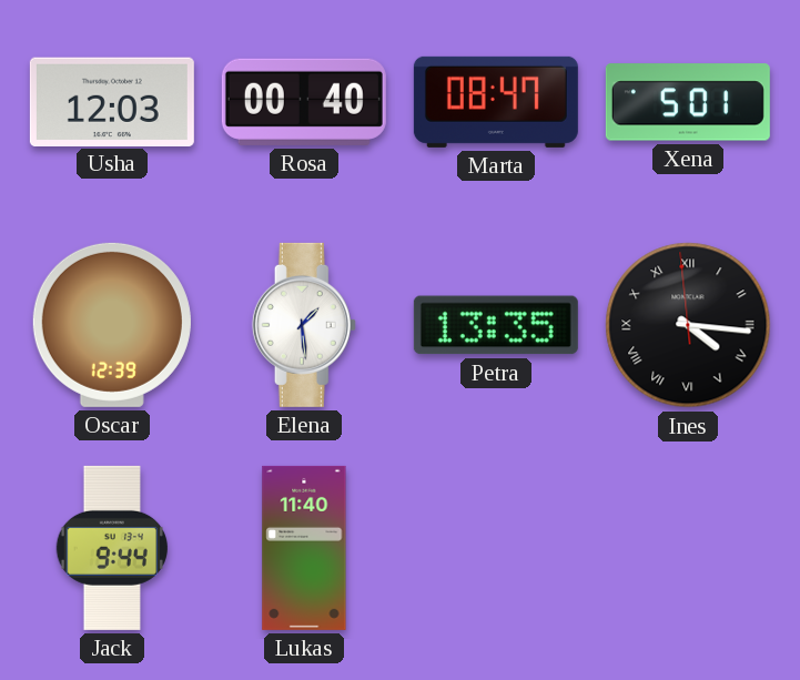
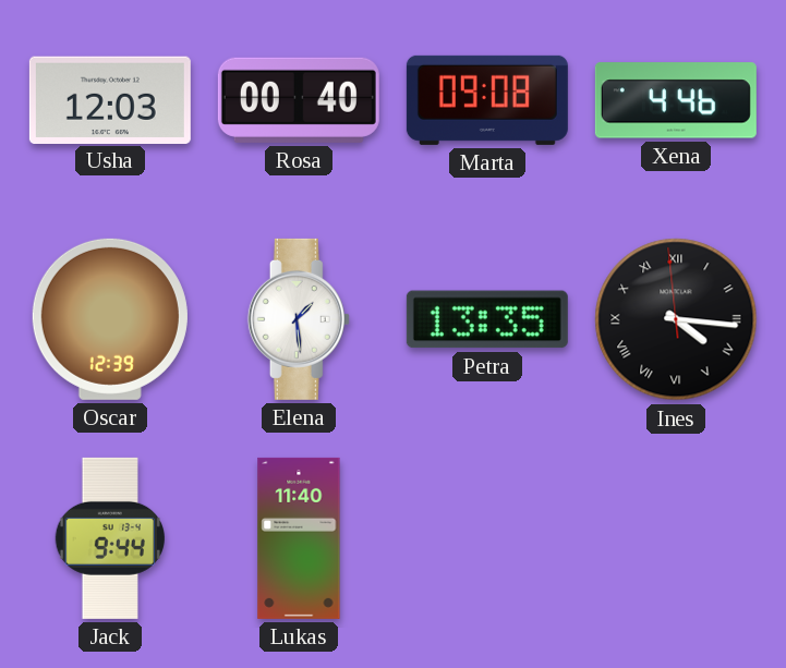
Marta: 08:47 -> 09:08
Xena: 5:01 -> 4:46
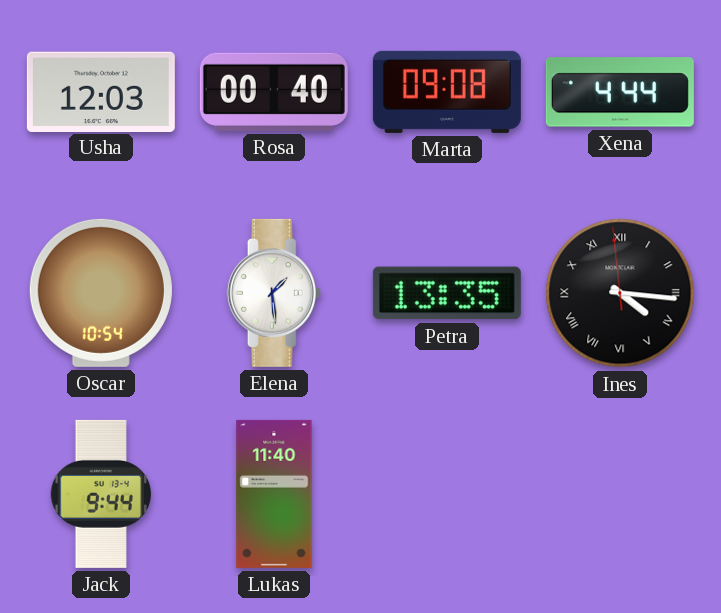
Xena: 4:46 -> 4:44
Oscar: 12:39 -> 10:54
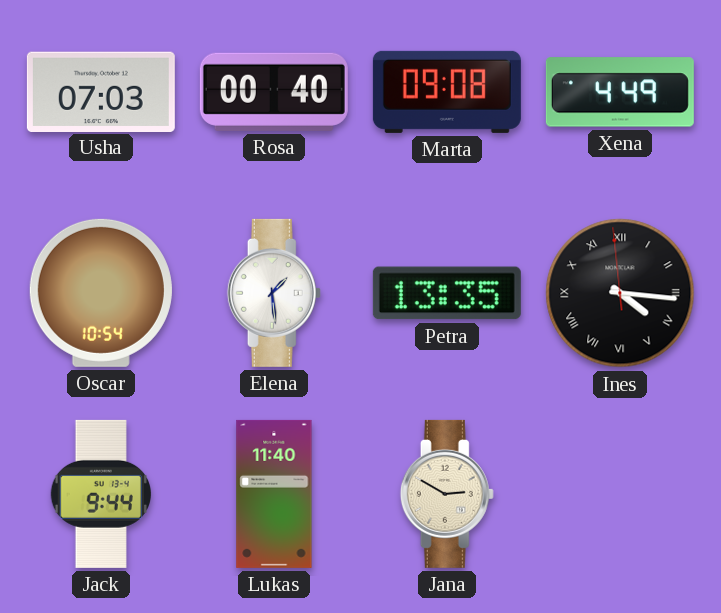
Usha: 12:03 -> 07:03
Xena: 4:44 -> 4:49
Jana: none -> 2:50
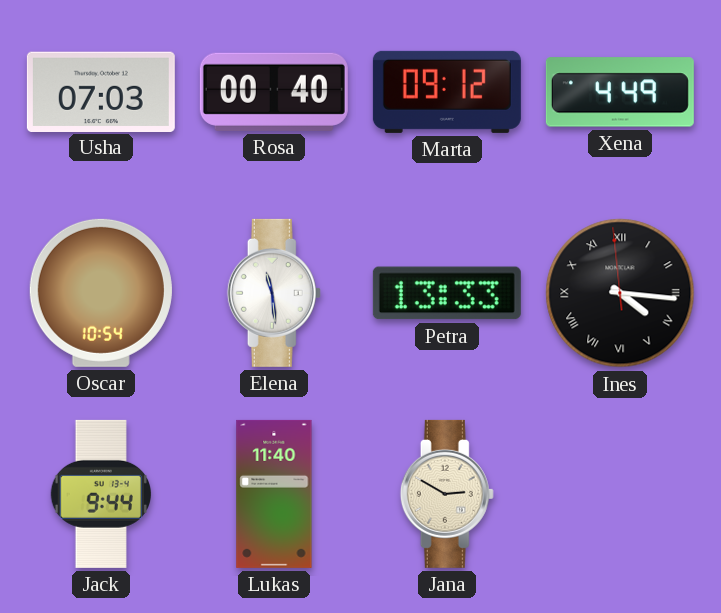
Marta: 09:08 -> 09:12
Elena: 1:29 -> 11:29
Petra: 13:35 -> 13:33
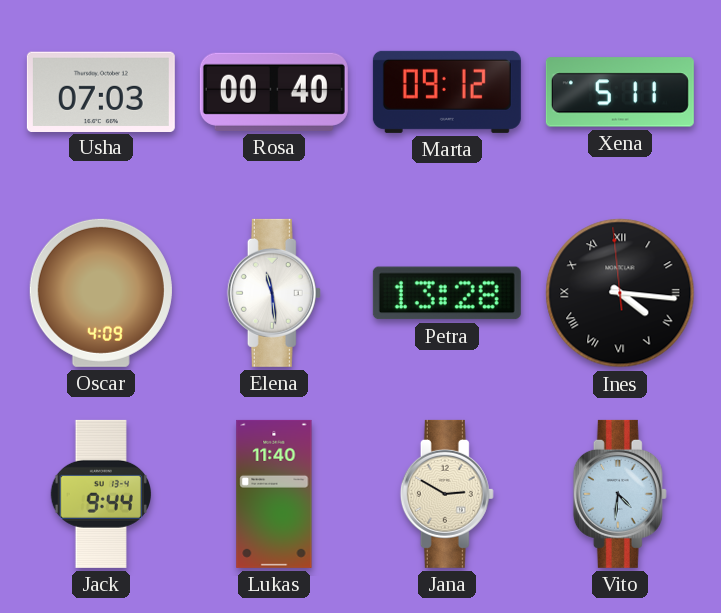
Xena: 4:49 -> 5:11
Oscar: 10:54 -> 4:09
Petra: 13:33 -> 13:28
Vito: none -> 4:31
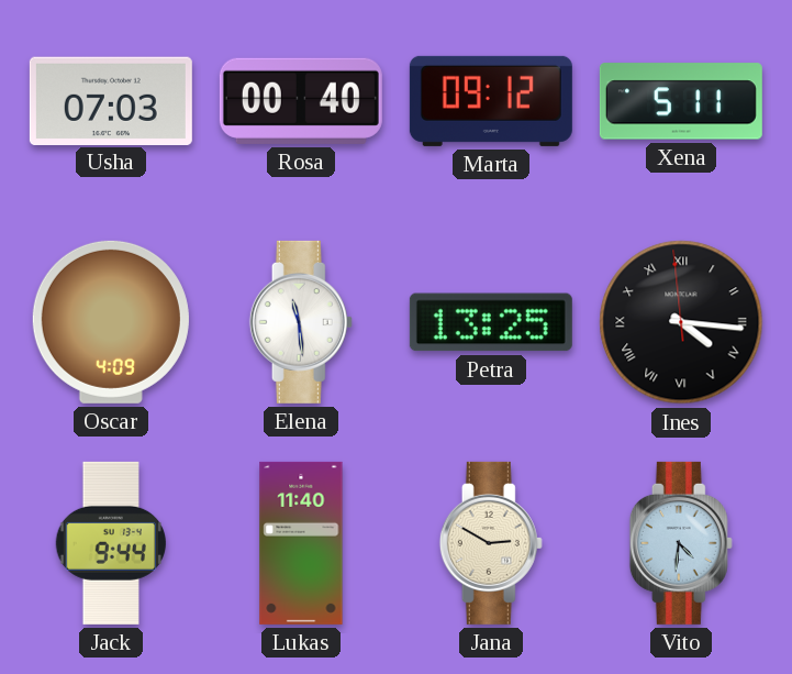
Petra: 13:28 -> 13:25
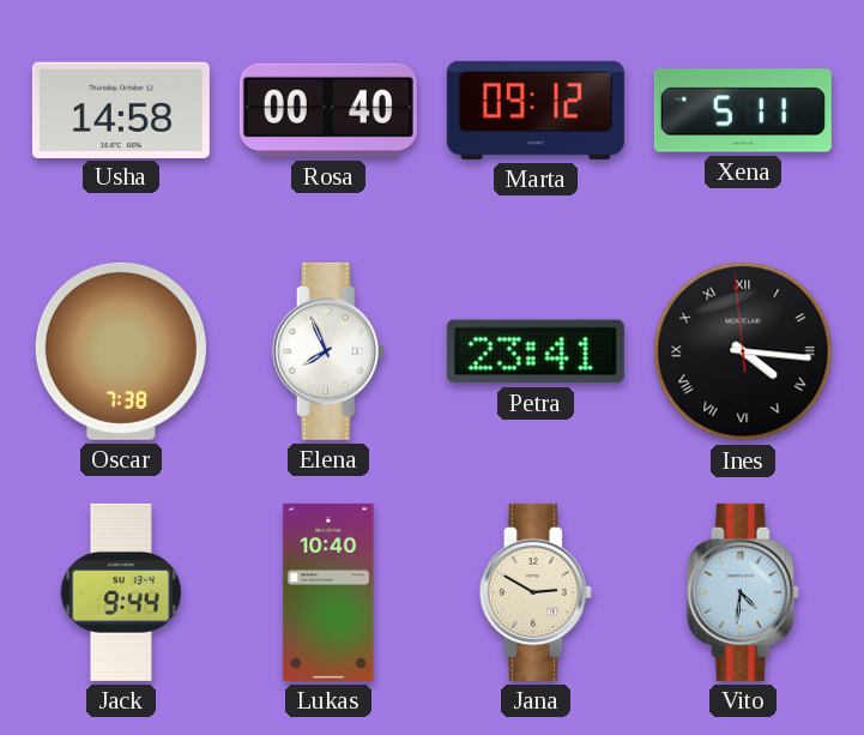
Usha: 07:03 -> 14:58
Oscar: 4:09 -> 7:38
Elena: 11:29 -> 7:56
Petra: 13:25 -> 23:41
Lukas: 11:40 -> 10:40
